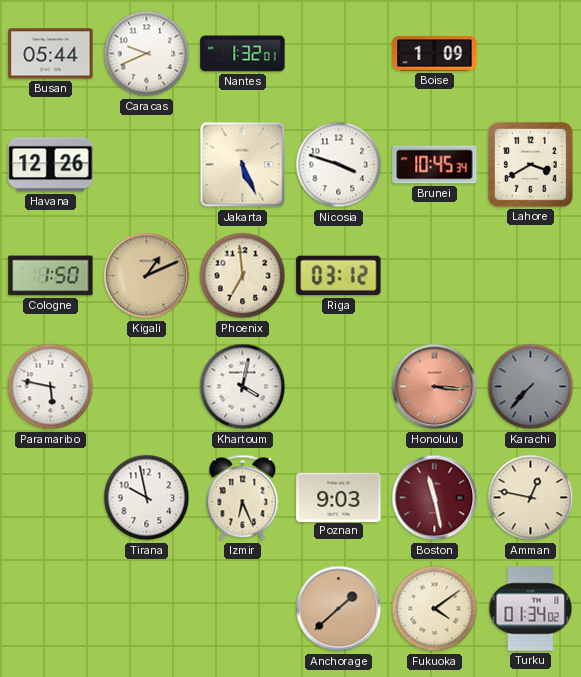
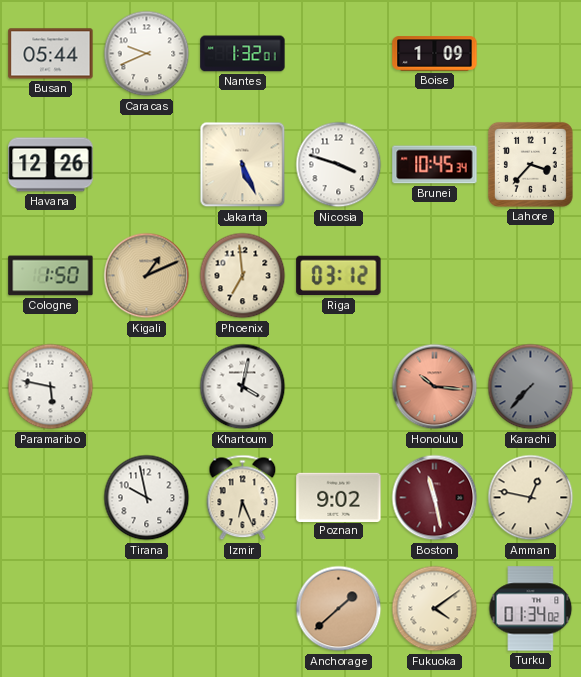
Lahore: 3:40 -> 3:37
Honolulu: 3:16 -> 10:16
Poznan: 9:03 -> 9:02
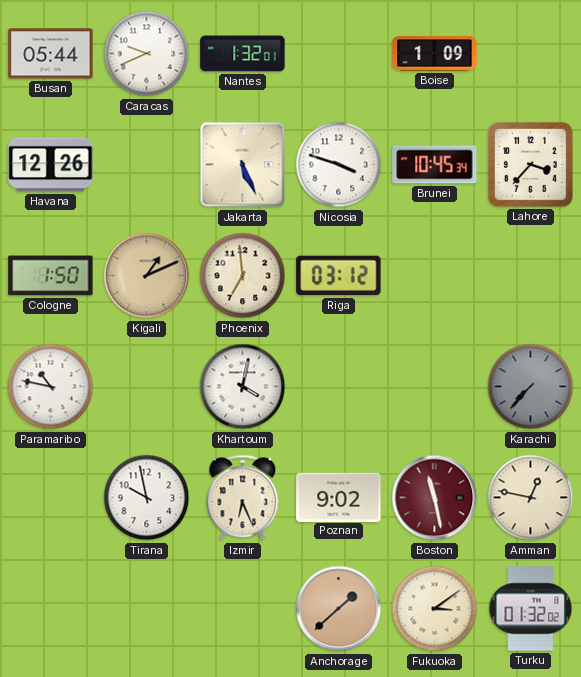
Paramaribo: 5:47 -> 10:47
Honolulu: 10:16 -> none
Fukuoka: 4:09 -> 3:09
Turku: 01:34 -> 01:32
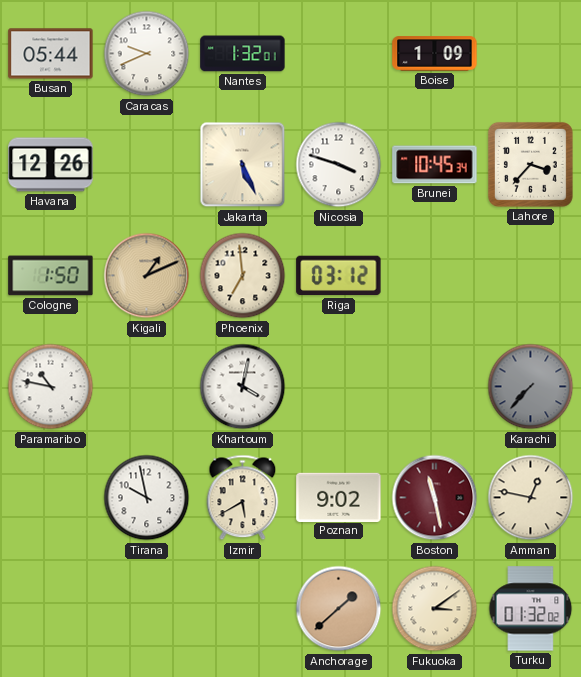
Izmir: 6:26 -> 5:40
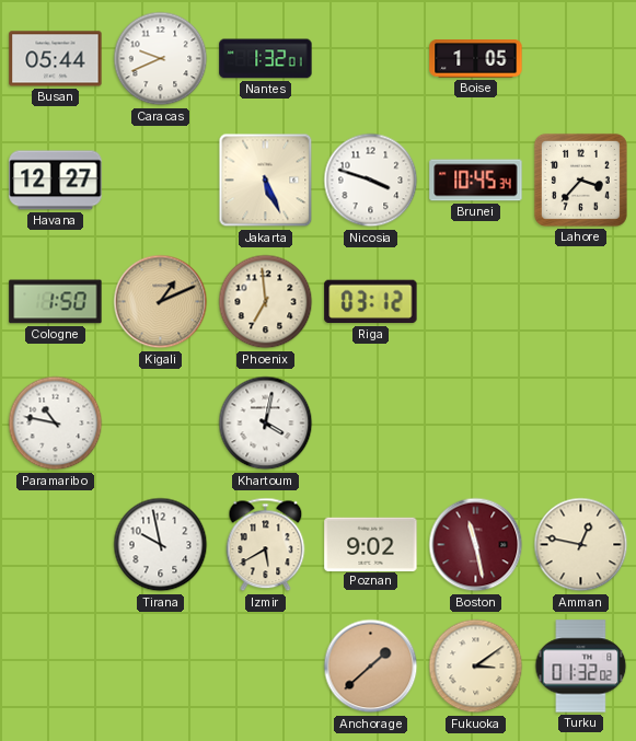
Boise: 1:09 -> 1:05
Havana: 12:26 -> 12:27
Karachi: 7:37 -> none
